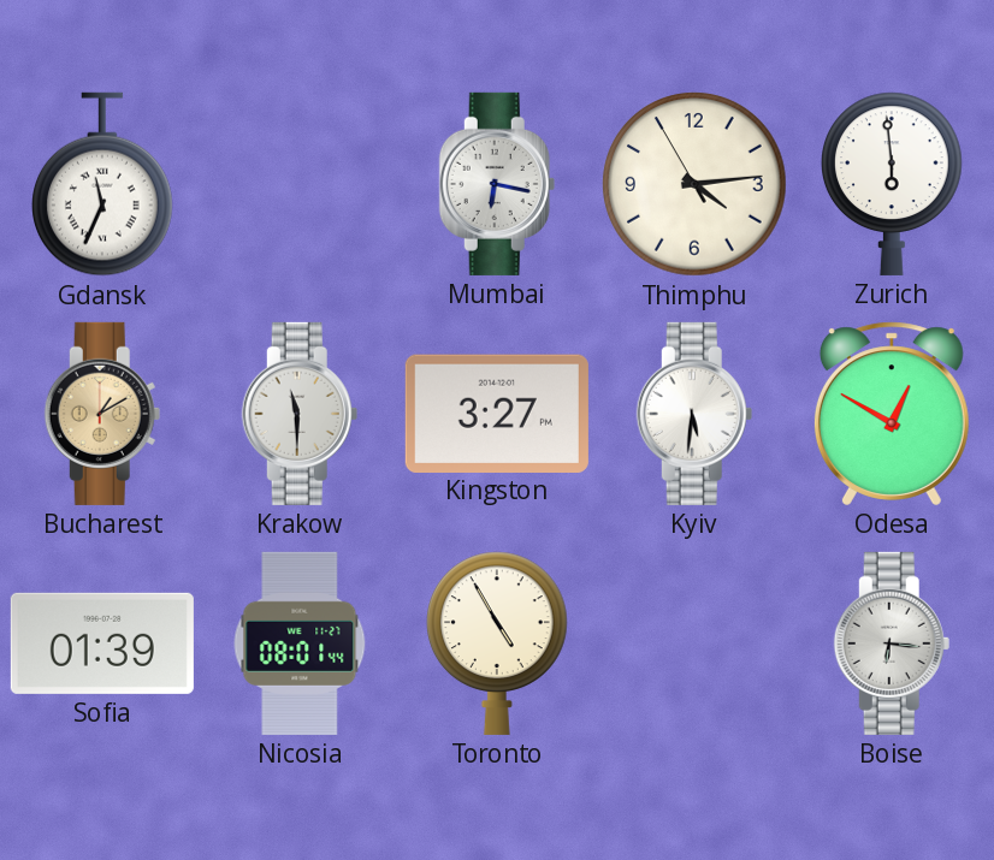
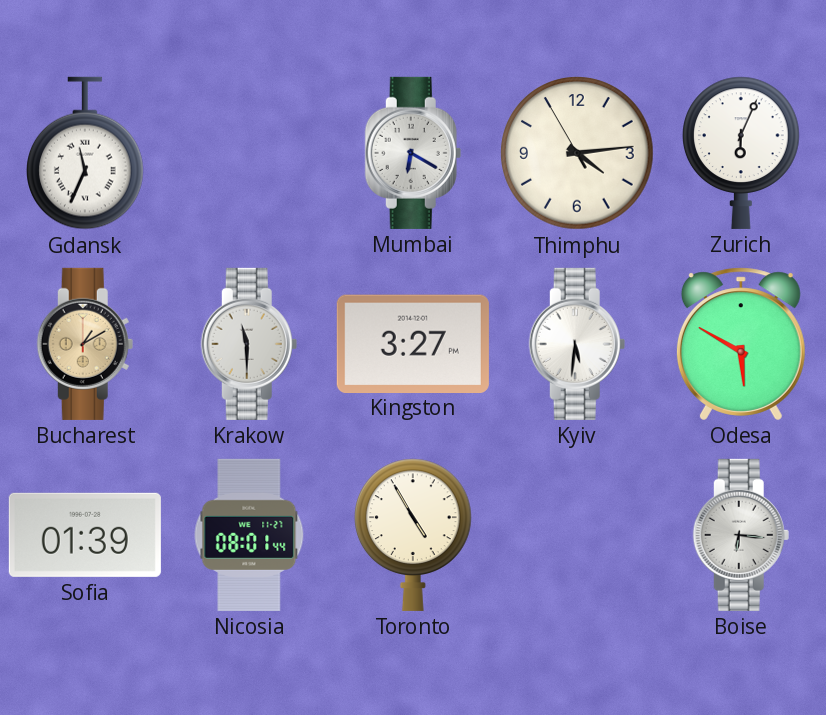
Mumbai: 6:17 -> 6:20
Zurich: 5:59 -> 6:04
Odesa: 12:50 -> 5:50
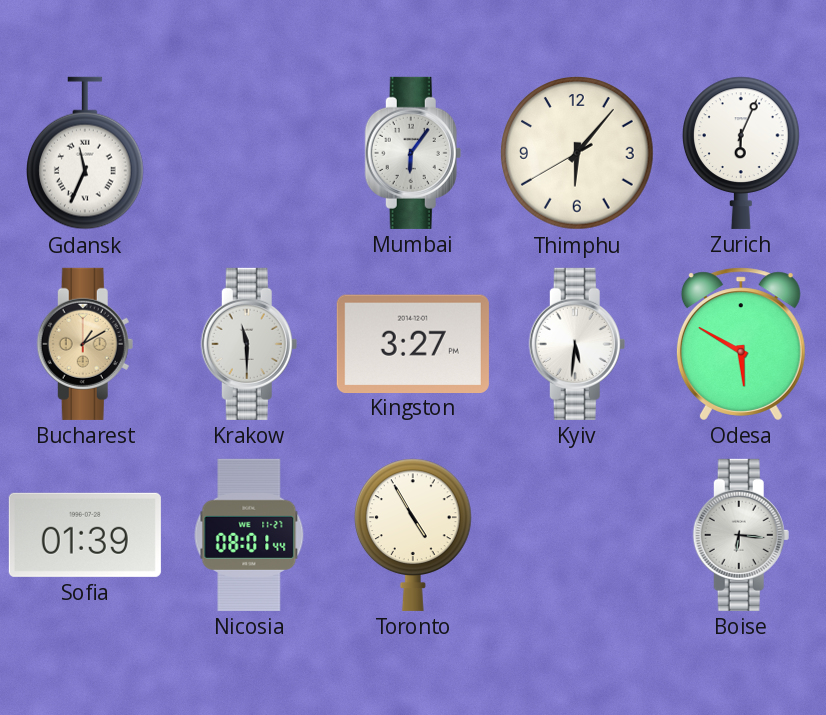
Mumbai: 6:20 -> 6:06
Thimphu: 4:13 -> 6:06
